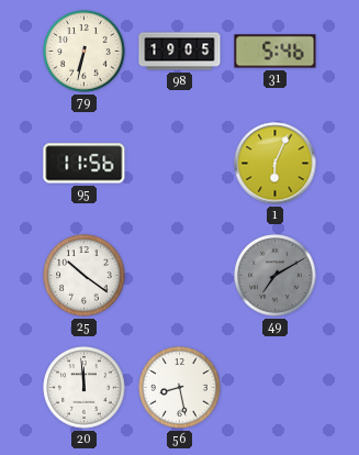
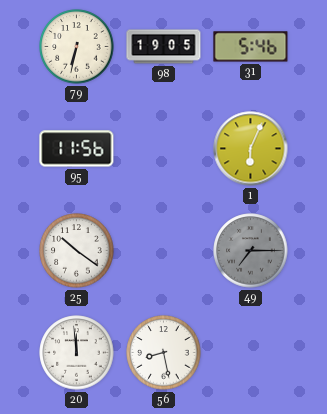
49: 7:10 -> 7:15
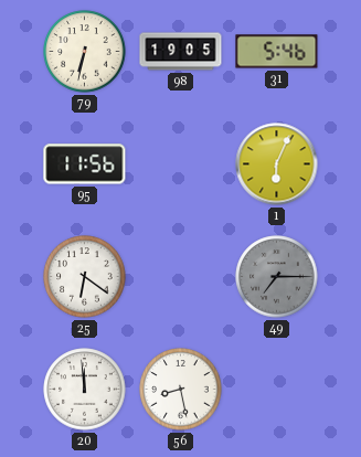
25: 10:21 -> 6:21
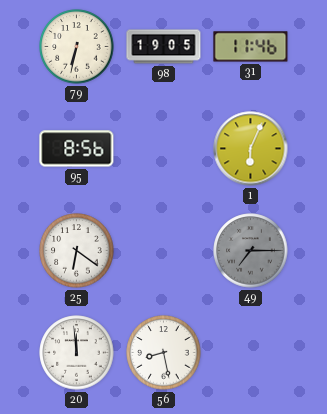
31: 5:46 -> 11:46
95: 11:56 -> 8:56
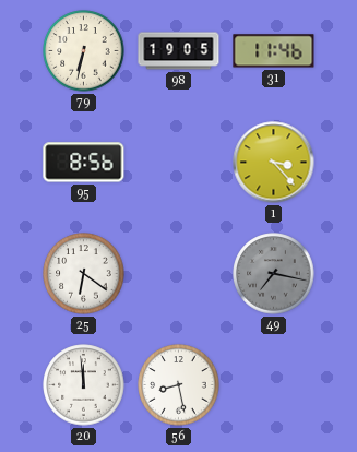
1: 6:04 -> 3:23
49: 7:15 -> 7:17
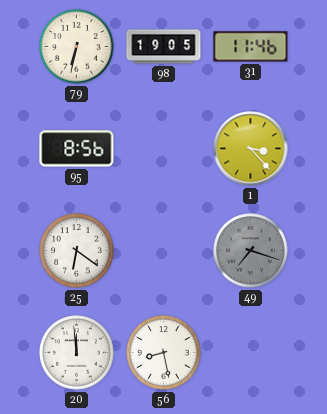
49: 7:17 -> 7:18
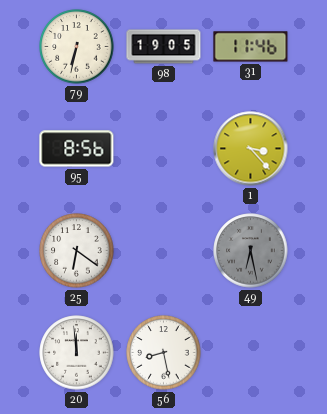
49: 7:18 -> 6:28
